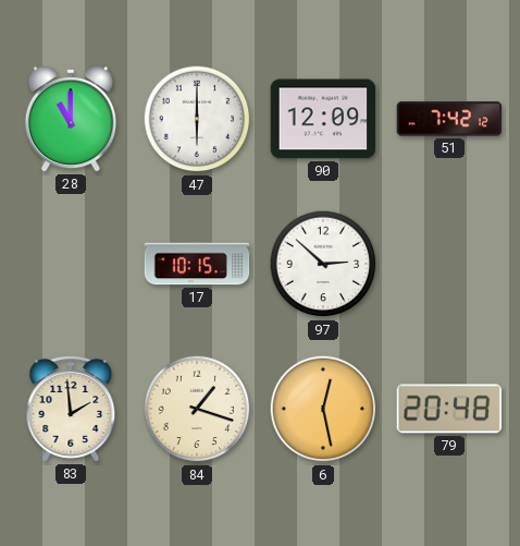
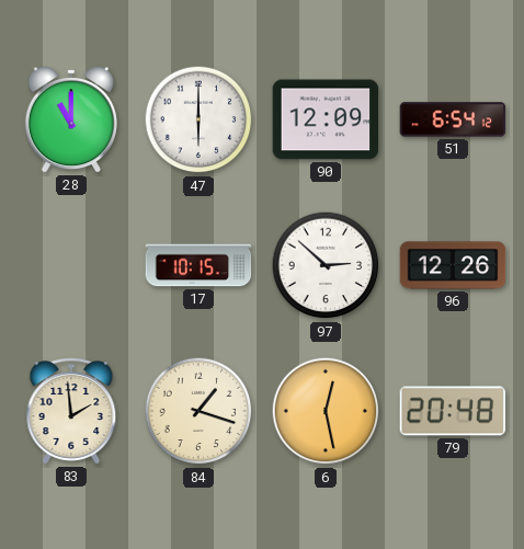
51: 7:42 -> 6:54
96: none -> 12:26
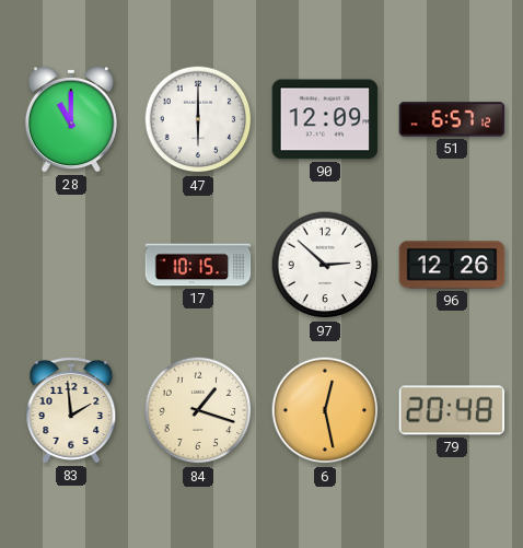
51: 6:54 -> 6:57
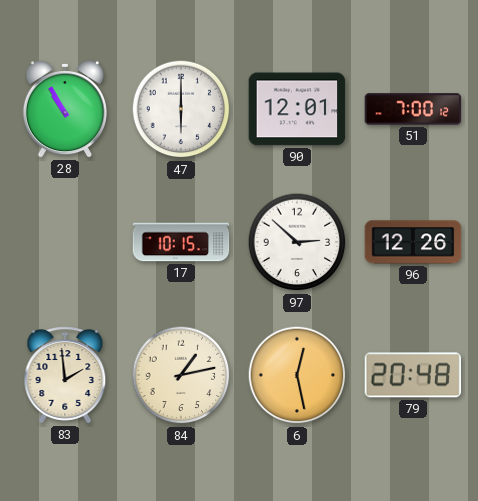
28: 11:00 -> 10:55
90: 12:09 -> 12:01
51: 6:57 -> 7:00
84: 1:18 -> 1:13
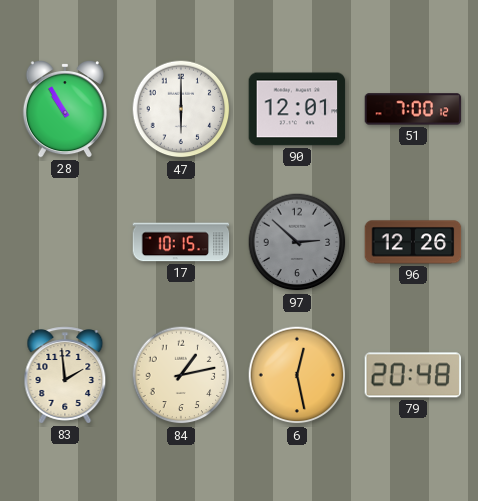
97 dial: white -> grey
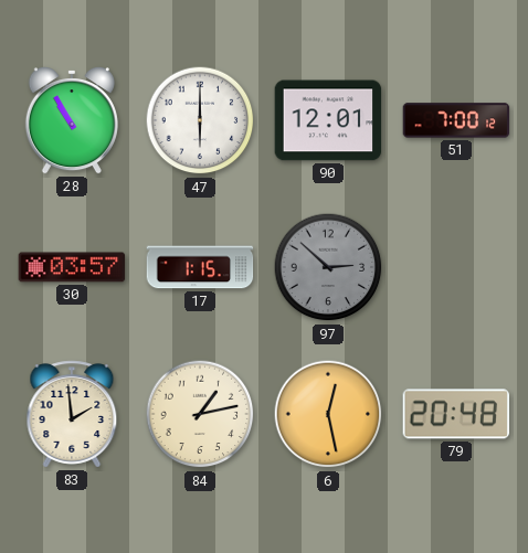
30: none -> 03:57
17: 10:15 -> 1:15
96: 12:26 -> none
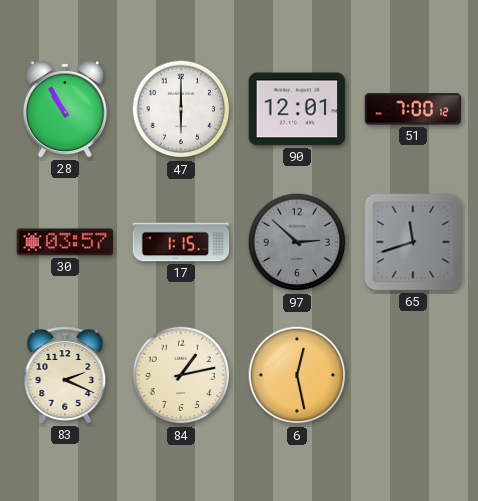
65: none -> 11:42
83: 1:59 -> 2:19
79: 20:48 -> none
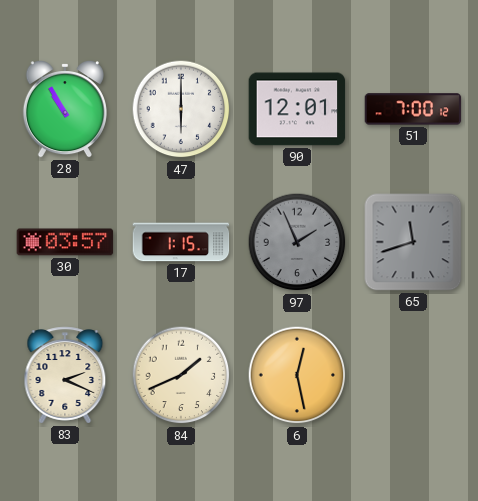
97: 2:52 -> 1:56
84: 1:13 -> 1:41
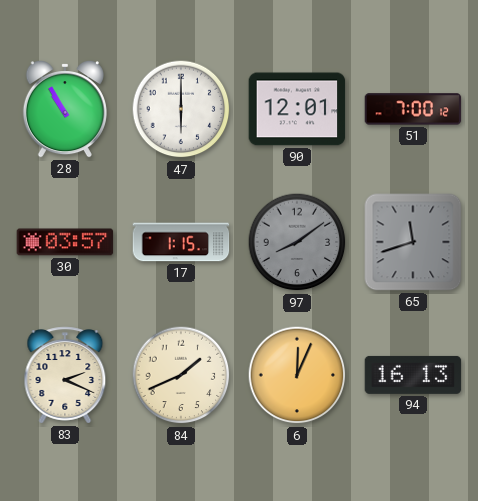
97: 1:56 -> 8:09
6: 12:28 -> 12:04
94: none -> 16:13
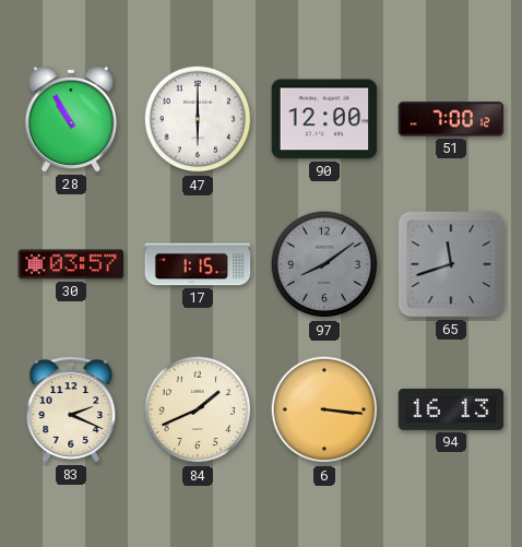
90: 12:01 -> 12:00
6: 12:04 -> 3:16
